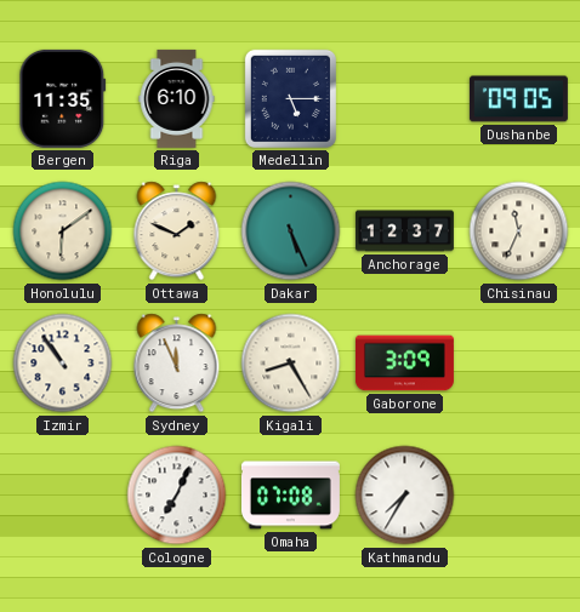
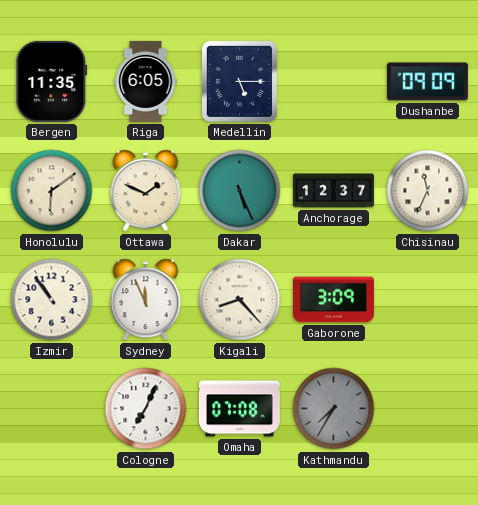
Riga: 6:10 -> 6:05
Dushanbe: 09:05 -> 09:09
Kigali: 8:25 -> 8:23
Kathmandu dial: white -> grey
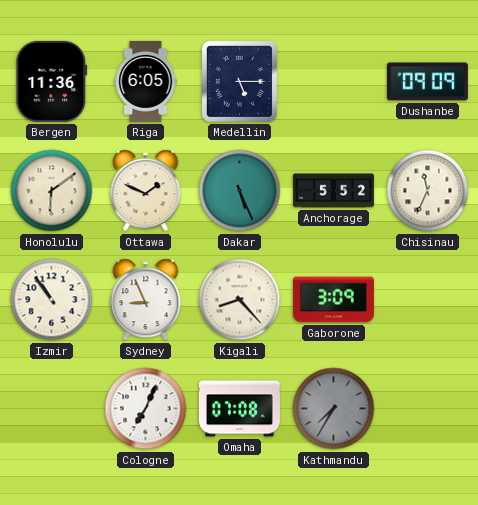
Bergen: 11:35 -> 11:36
Anchorage: 12:37 -> 5:52
Sydney: 11:56 -> 8:56
